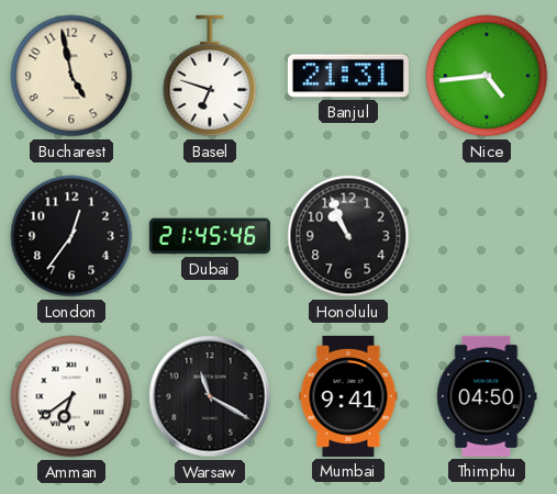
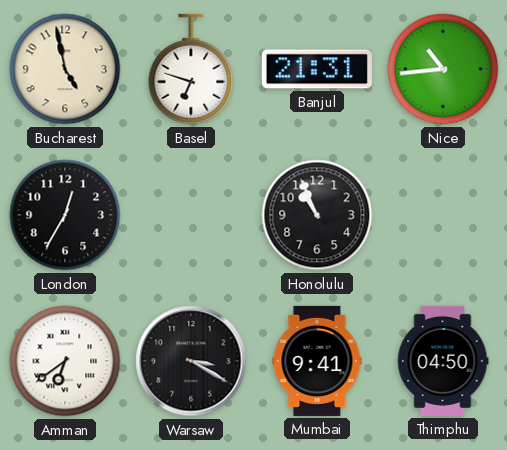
Nice: 4:44 -> 10:44
London: 12:36 -> 12:35
Dubai: 21:45 -> none
Warsaw: 11:20 -> 3:20
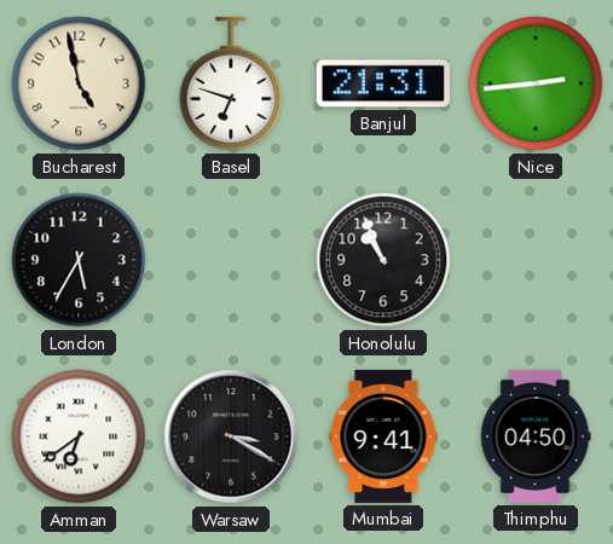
Nice: 10:44 -> 2:44
London: 12:35 -> 5:35
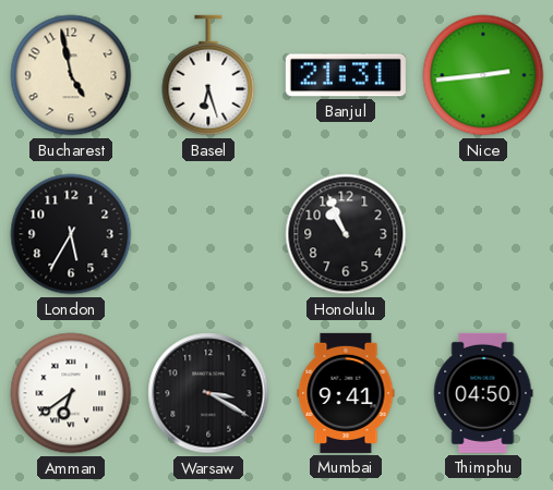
Basel: 6:48 -> 6:27
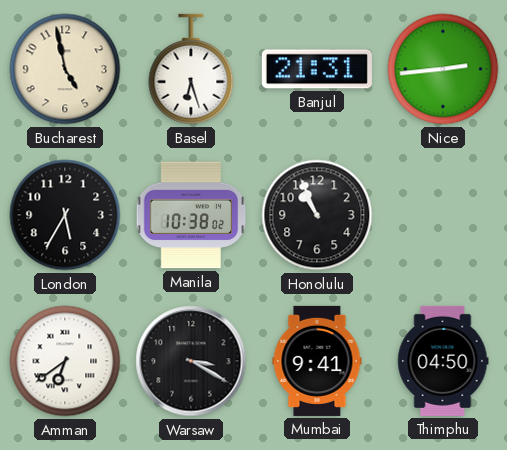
Manila: none -> 10:38
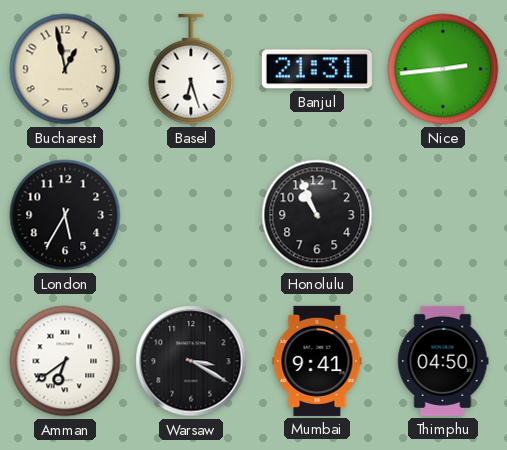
Bucharest: 4:58 -> 12:58
Manila: 10:38 -> none
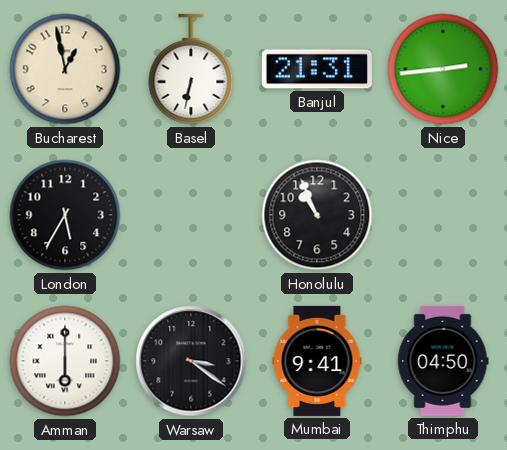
Basel: 6:27 -> 6:32
Amman: 6:39 -> 6:00
Warsaw: 3:20 -> 3:21
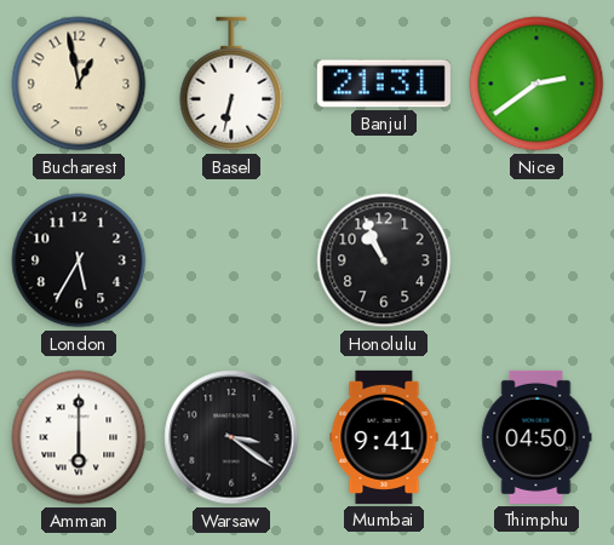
Nice: 2:44 -> 2:39
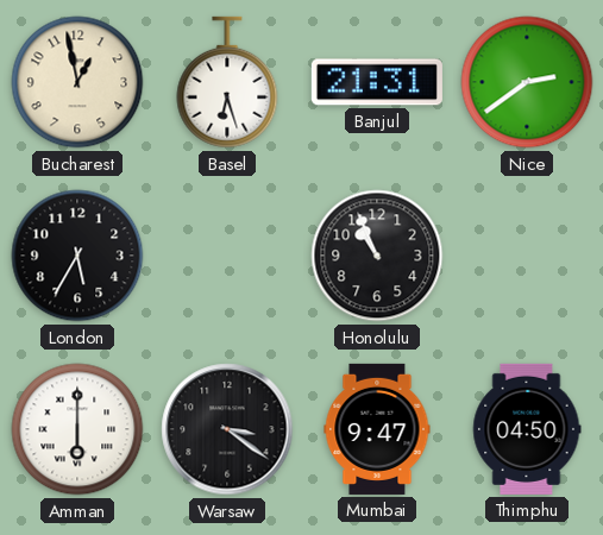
Basel: 6:32 -> 6:27
Mumbai: 9:41 -> 9:47
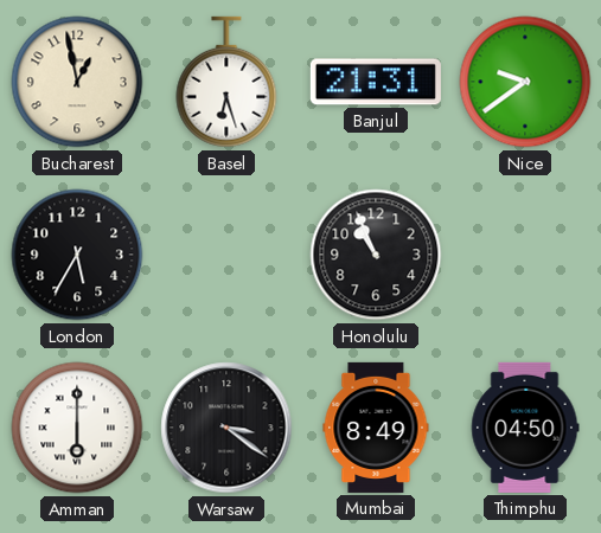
Nice: 2:39 -> 9:39
Mumbai: 9:47 -> 8:49
